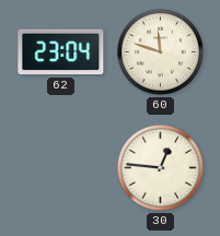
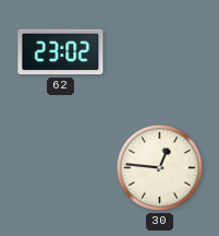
62: 23:04 -> 23:02
60: 11:48 -> none
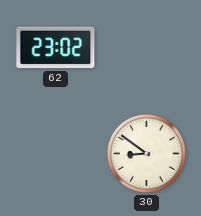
30: 12:46 -> 8:51
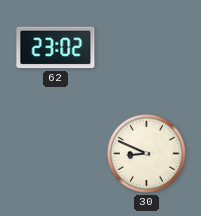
30: 8:51 -> 8:49
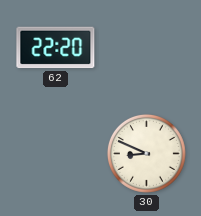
62: 23:02 -> 22:20
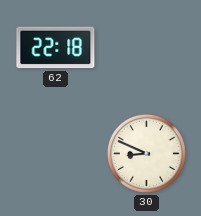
62: 22:20 -> 22:18
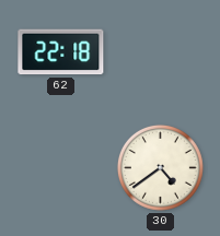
30: 8:49 -> 4:39
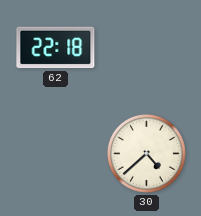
30: 4:39 -> 4:38
